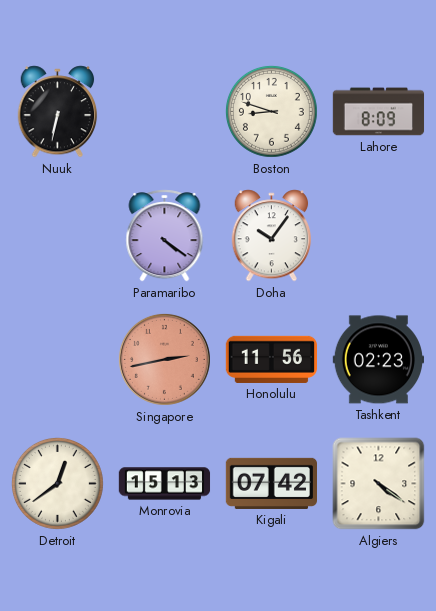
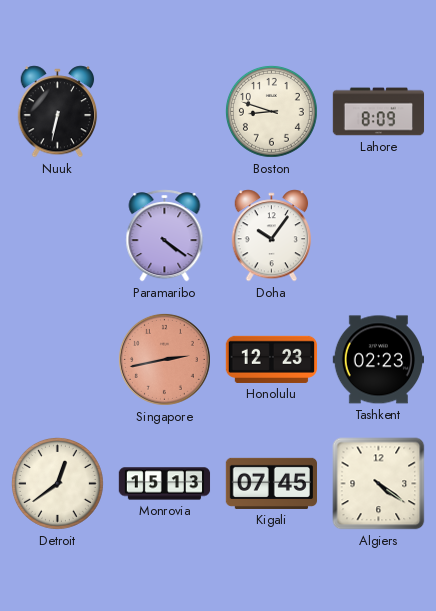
Honolulu: 11:56 -> 12:23
Kigali: 07:42 -> 07:45
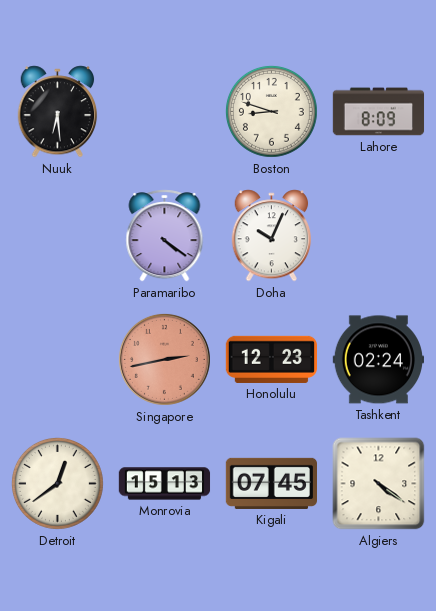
Nuuk: 6:32 -> 6:29
Doha: 10:06 -> 10:04
Tashkent: 02:23 -> 02:24
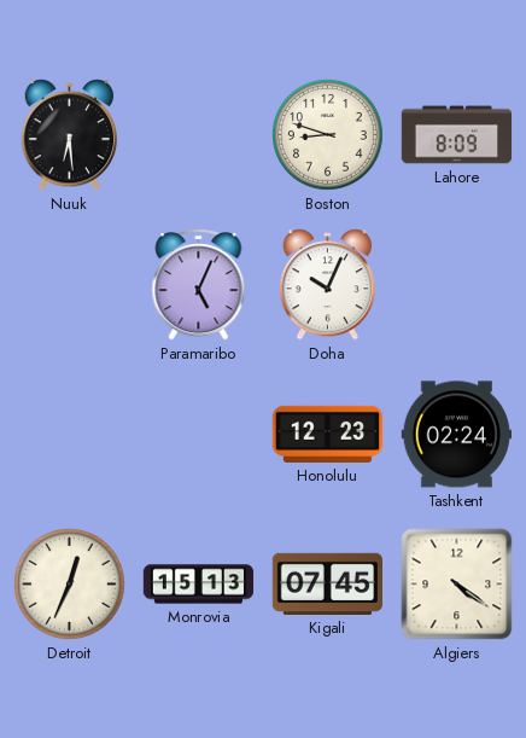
Paramaribo: 4:21 -> 5:04
Singapore: 2:43 -> none
Detroit: 12:39 -> 12:34
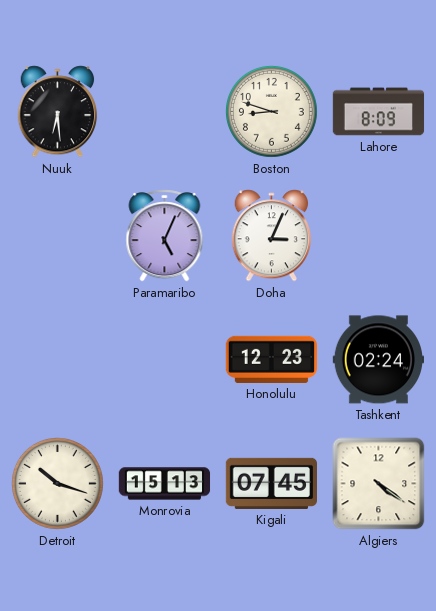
Doha: 10:04 -> 3:04
Detroit: 12:34 -> 10:18
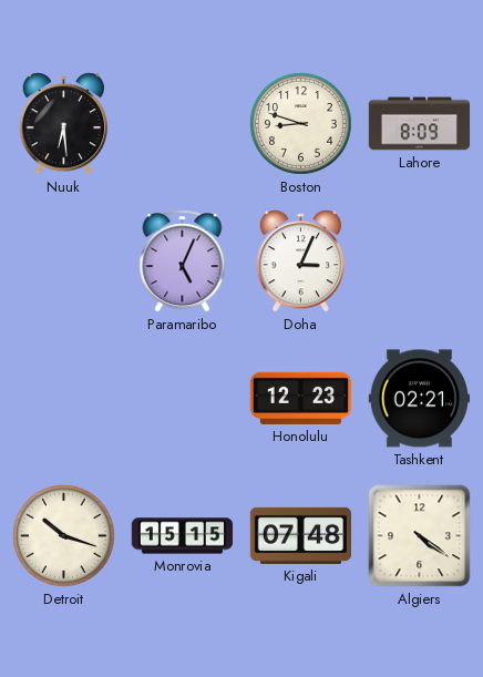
Tashkent: 02:24 -> 02:21
Monrovia: 15:13 -> 15:15
Kigali: 07:45 -> 07:48
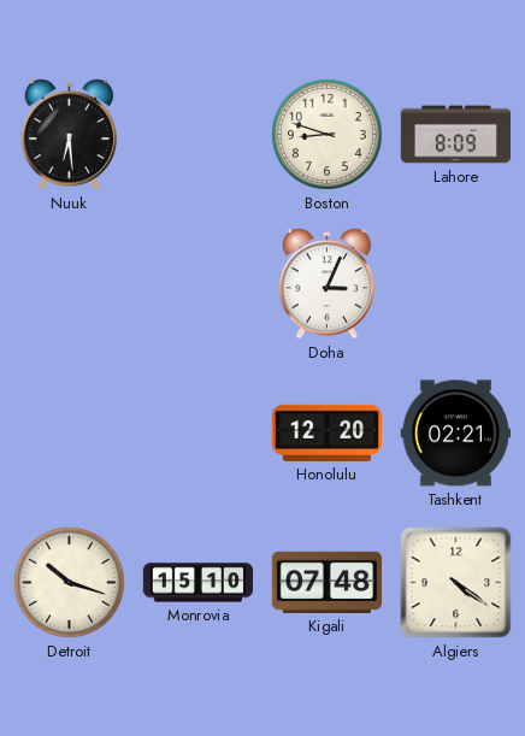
Paramaribo: 5:04 -> none
Honolulu: 12:23 -> 12:20
Monrovia: 15:15 -> 15:10
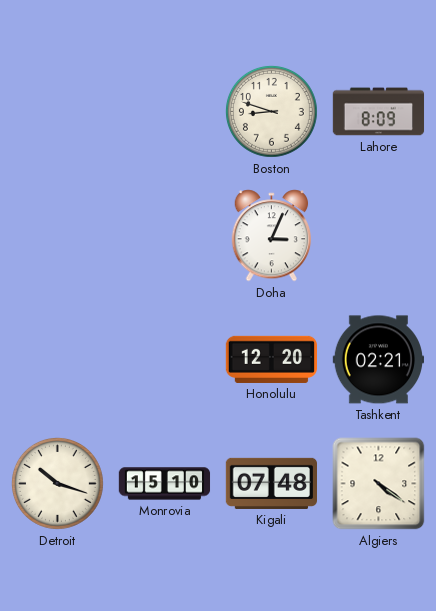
Nuuk: 6:29 -> none
